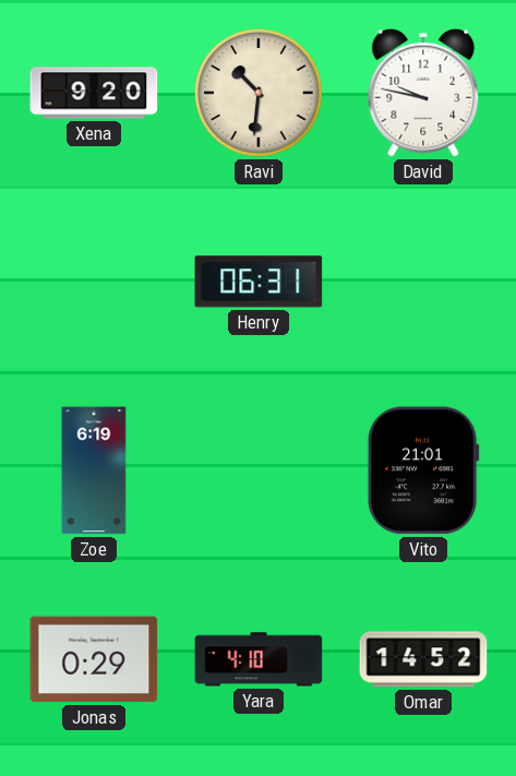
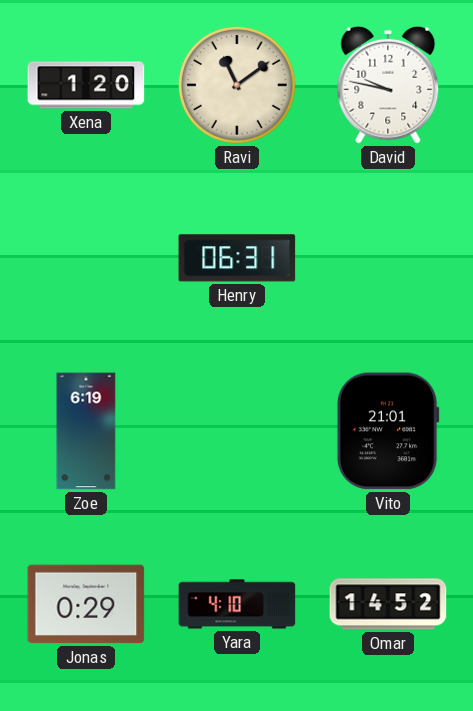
Xena: 9:20 -> 1:20
Ravi: 10:31 -> 11:09
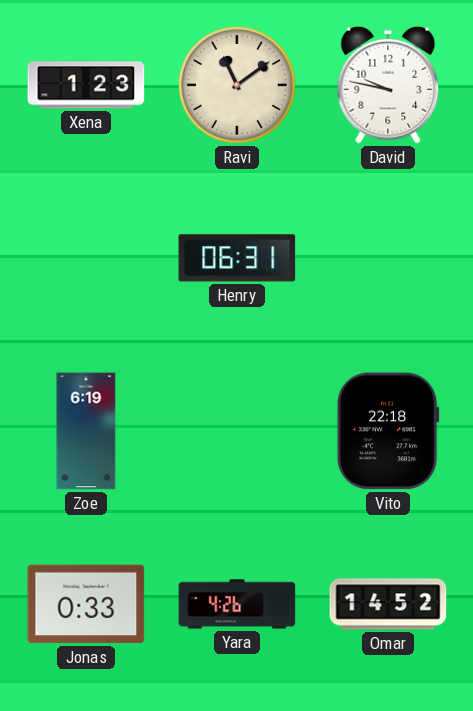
Xena: 1:20 -> 1:23
Vito: 21:01 -> 22:18
Jonas: 0:29 -> 0:33
Yara: 4:10 -> 4:26
